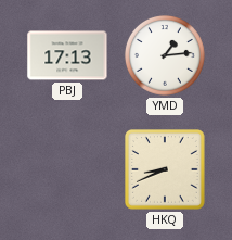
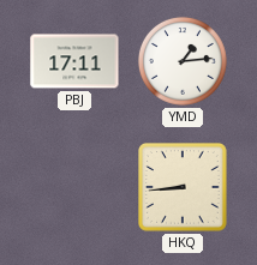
PBJ: 17:13 -> 17:11
HKQ: 8:41 -> 8:44
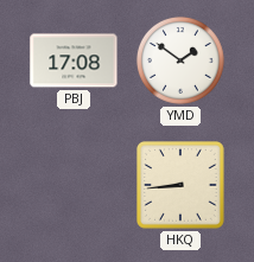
PBJ: 17:11 -> 17:08
YMD: 1:14 -> 1:51
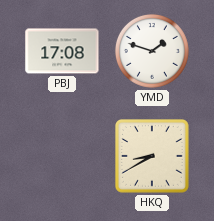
YMD: 1:51 -> 1:48
HKQ: 8:44 -> 8:40
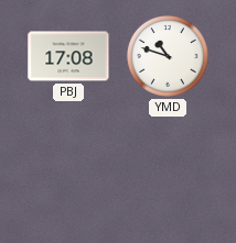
YMD: 1:48 -> 10:48
HKQ: 8:40 -> none
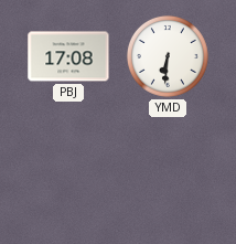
YMD: 10:48 -> 6:31
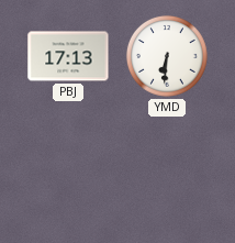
PBJ: 17:08 -> 17:13
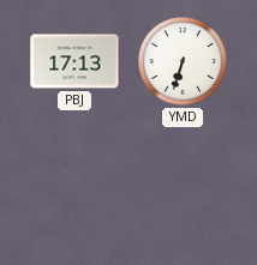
YMD: 6:31 -> 6:33
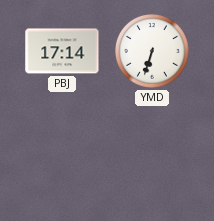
PBJ: 17:13 -> 17:14
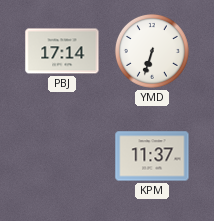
KPM: none -> 11:37
